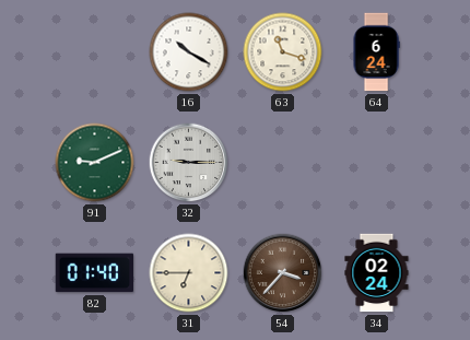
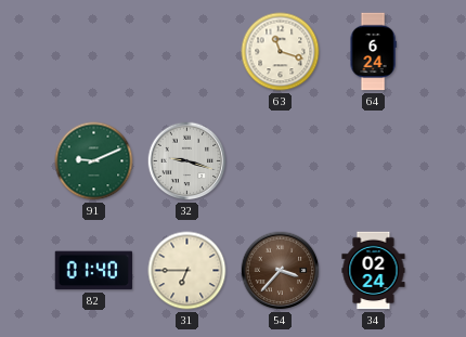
16: 10:20 -> none
32: 9:15 -> 9:18
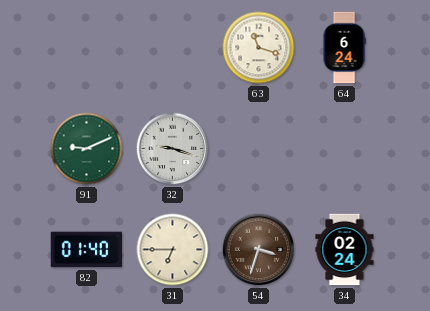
54: 3:37 -> 3:33
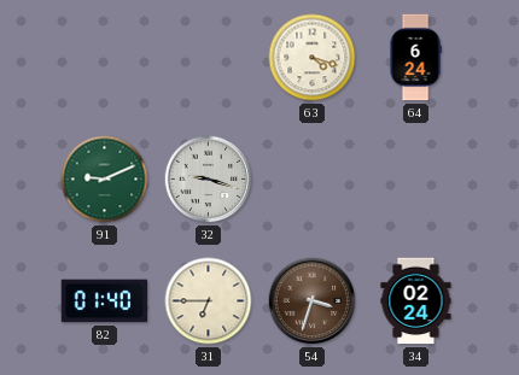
63: 11:18 -> 4:18
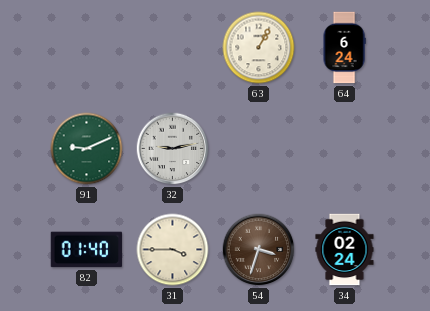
63: 4:18 -> 1:05
32: 9:18 -> 9:13
31: 6:45 -> 3:45
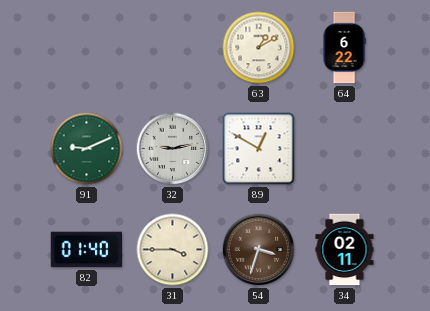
63: 1:05 -> 1:10
64: 6:24 -> 6:22
89: none -> 12:50
34: 02:24 -> 02:11
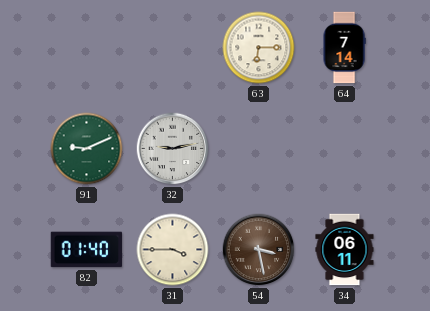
63: 1:10 -> 6:15
64: 6:22 -> 7:14
89: 12:50 -> none
54: 3:33 -> 3:28
34: 02:11 -> 06:11
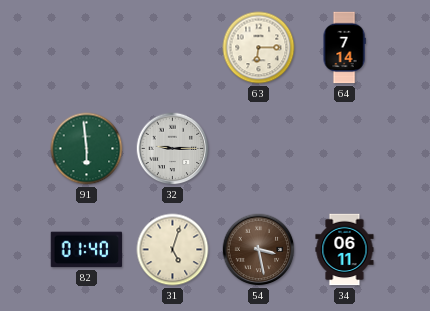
91: 9:11 -> 5:59
32: 9:13 -> 9:15
31: 3:45 -> 5:03
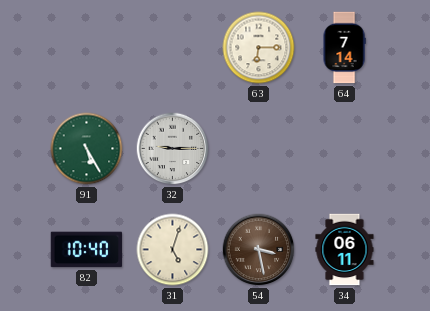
91: 5:59 -> 5:25
82: 01:40 -> 10:40
